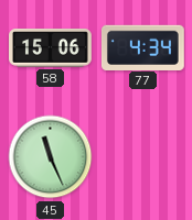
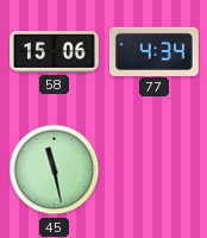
45: 11:26 -> 11:28
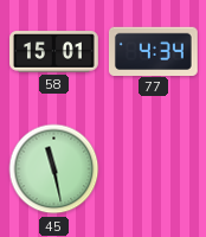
58: 15:06 -> 15:01
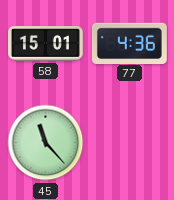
77: 4:34 -> 4:36
45: 11:28 -> 11:23
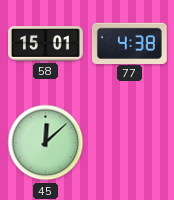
77: 4:36 -> 4:38
45: 11:23 -> 12:08
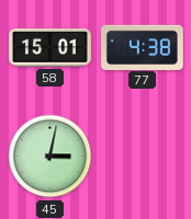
45: 12:08 -> 3:02
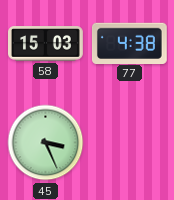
58: 15:01 -> 15:03
45: 3:02 -> 3:26
